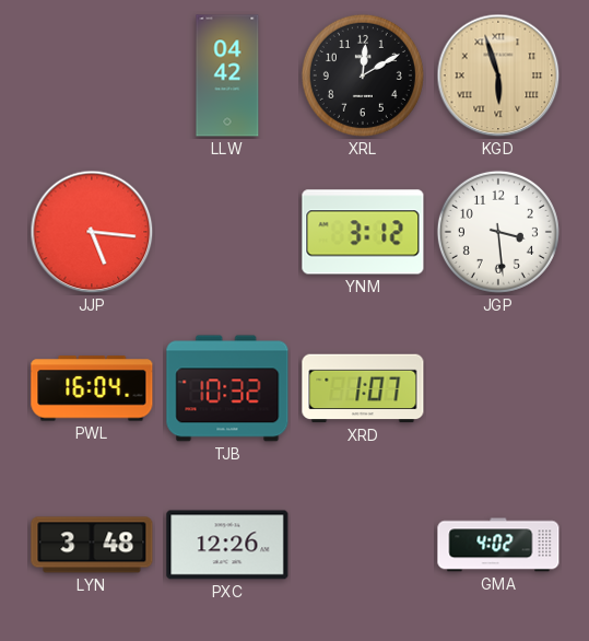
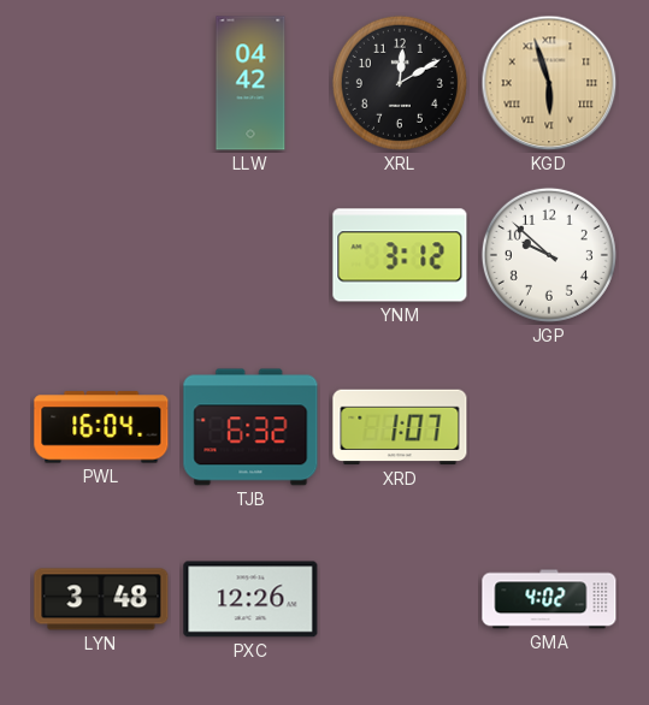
JJP: 5:16 -> none
JGP: 3:29 -> 9:52
TJB: 10:32 -> 6:32
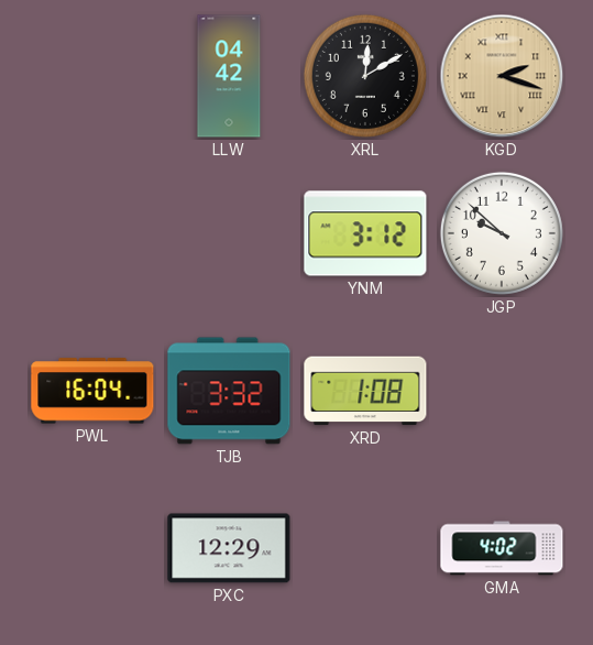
KGD: 5:57 -> 2:18
TJB: 6:32 -> 3:32
XRD: 1:07 -> 1:08
LYN: 3:48 -> none
PXC: 12:26 -> 12:29
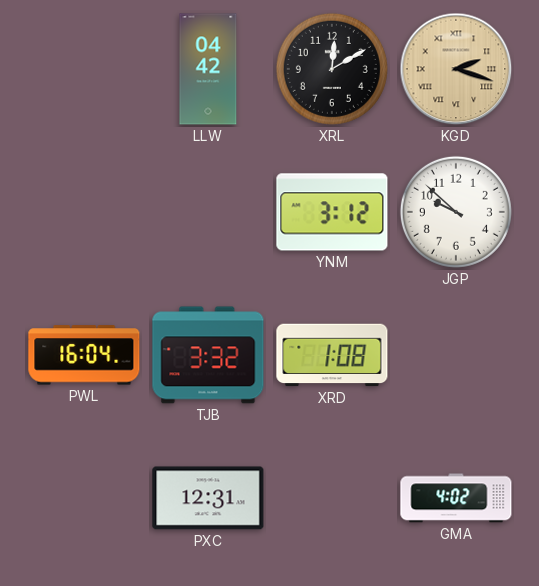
PXC: 12:29 -> 12:31
